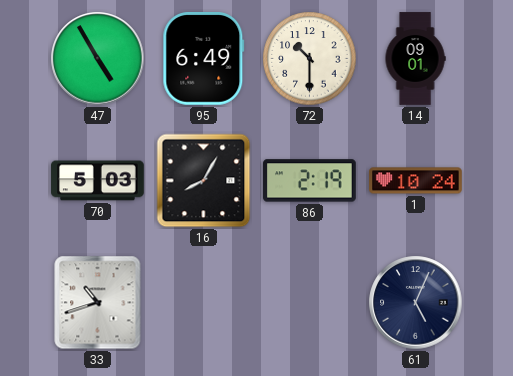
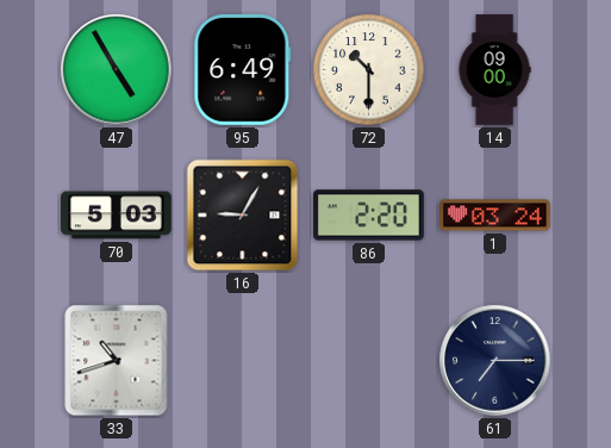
14: 09:01 -> 09:00
16: 8:05 -> 9:05
86: 2:19 -> 2:20
1: 10:24 -> 03:24
61: 5:04 -> 7:15
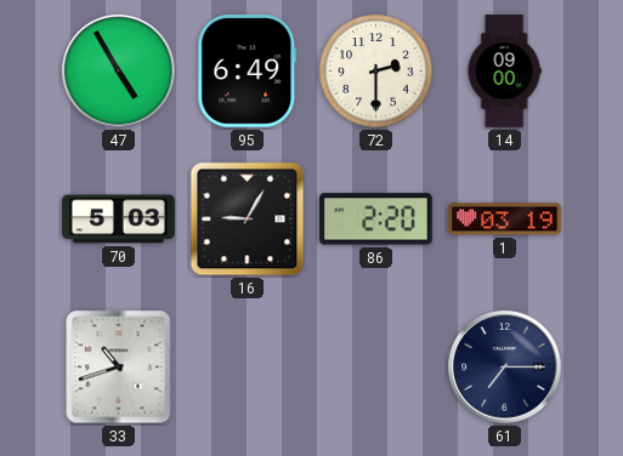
72: 10:30 -> 2:30
1: 03:24 -> 03:19
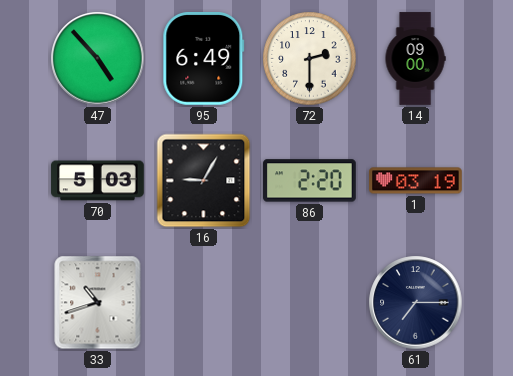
47: 4:55 -> 4:53
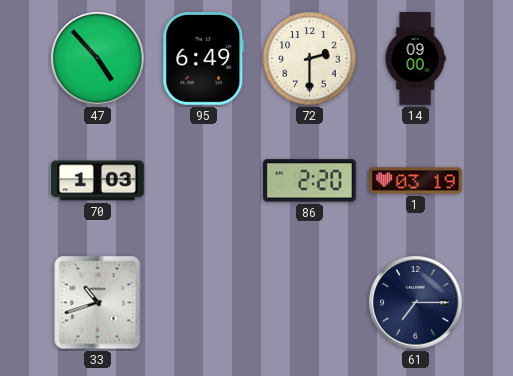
70: 5:03 -> 1:03
16: 9:05 -> none
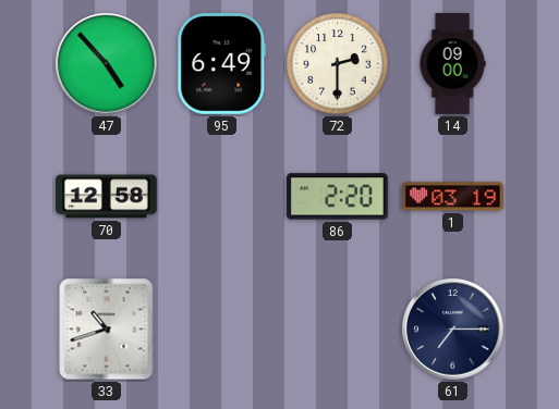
70: 1:03 -> 12:58
